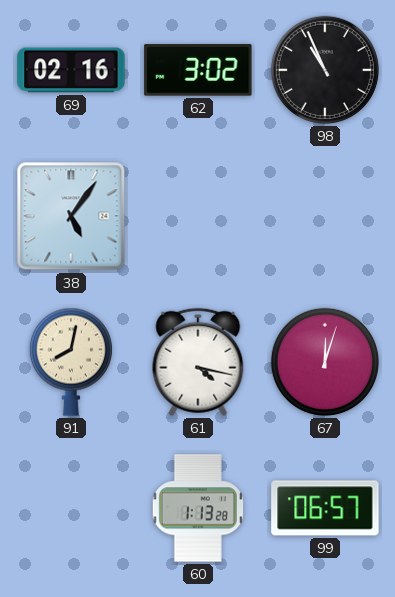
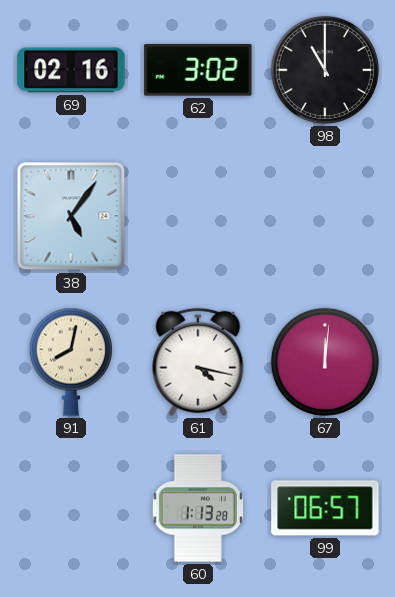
98: 10:56 -> 11:00
67: 12:03 -> 12:01
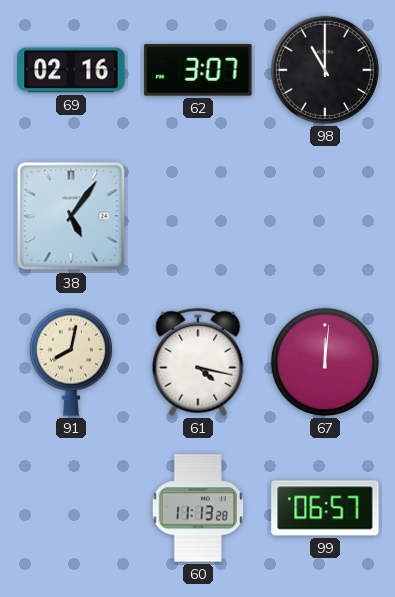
62: 3:02 -> 3:07
60: 1:13 -> 11:13
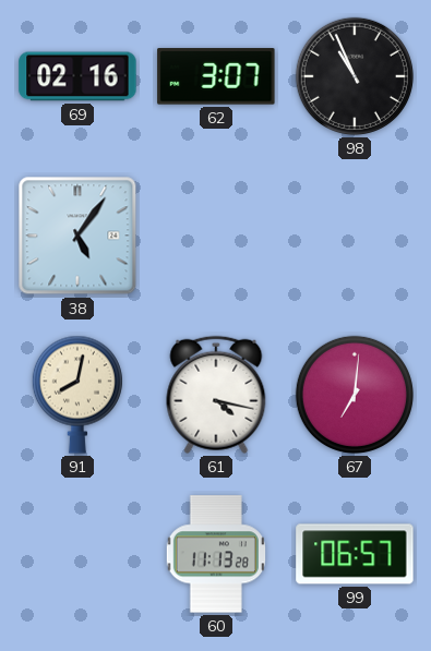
98: 11:00 -> 10:56
67: 12:01 -> 7:01
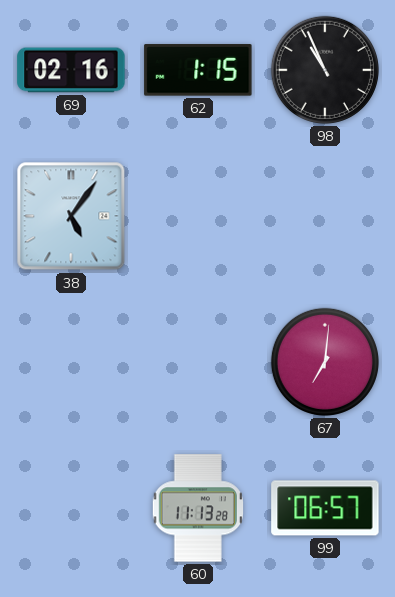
62: 3:07 -> 1:15
91: 8:02 -> none
61: 4:17 -> none
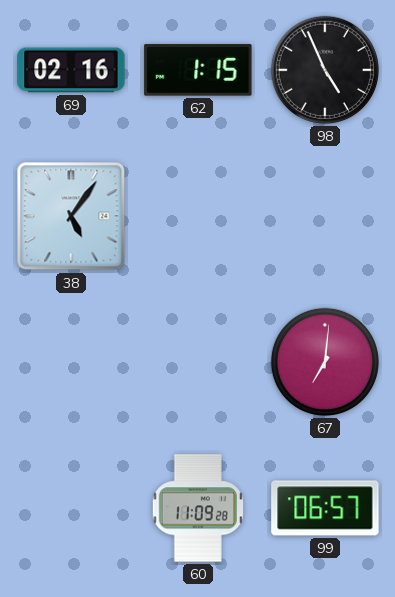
98: 10:56 -> 4:56
60: 11:13 -> 11:09
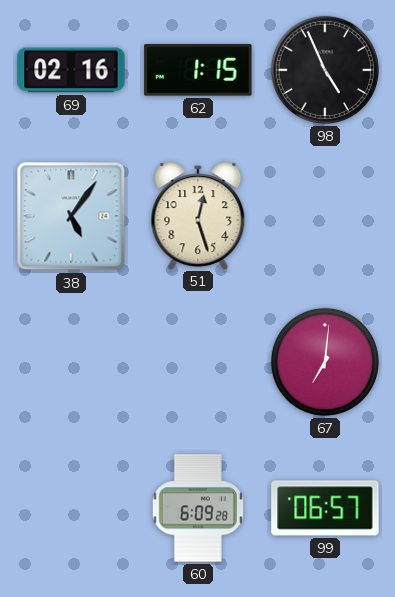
51: none -> 12:27
60: 11:09 -> 6:09
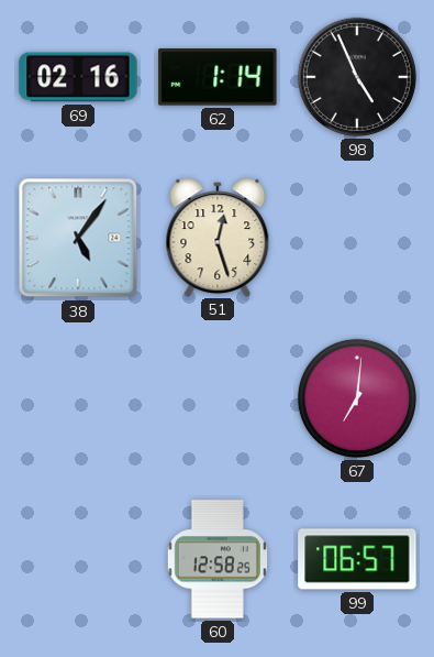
62: 1:15 -> 1:14
60: 6:09 -> 12:58
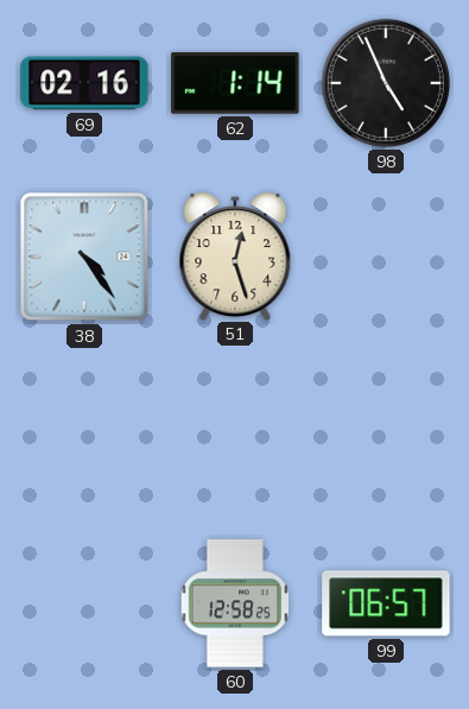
38: 5:06 -> 4:24
67: 7:01 -> none
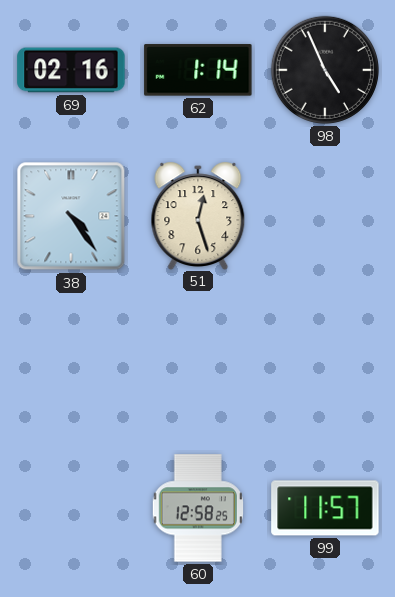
99: 06:57 -> 11:57
